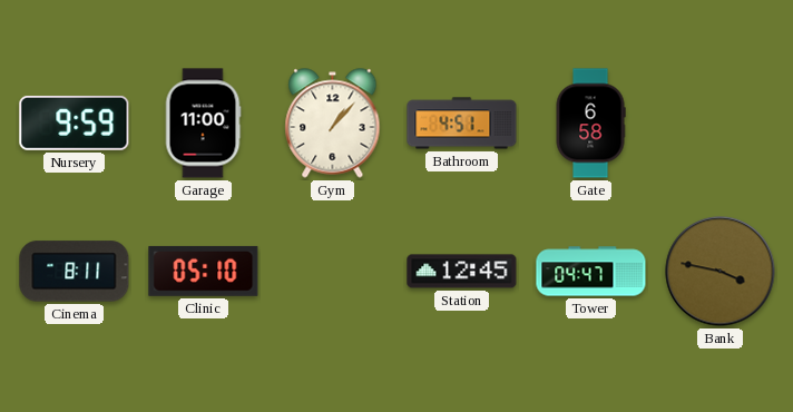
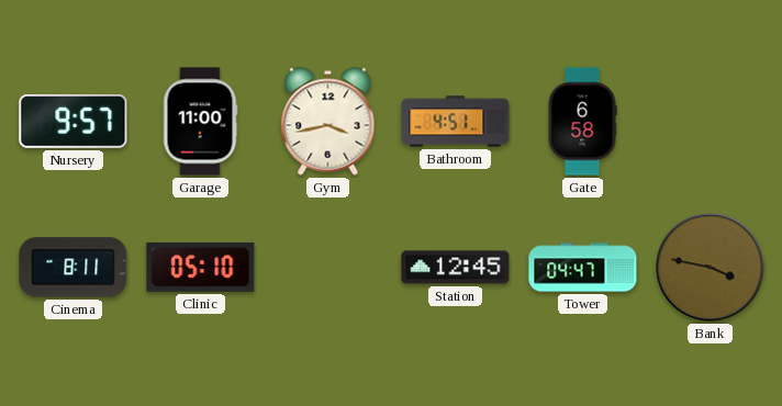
Nursery: 9:59 -> 9:57
Gym: 1:07 -> 3:43
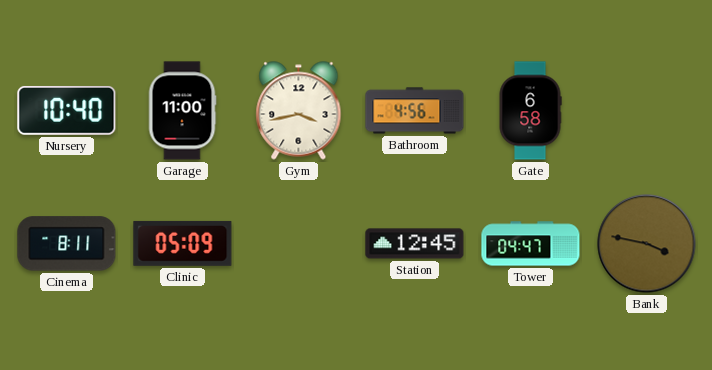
Nursery: 9:57 -> 10:40
Bathroom: 4:51 -> 4:56
Clinic: 05:10 -> 05:09
